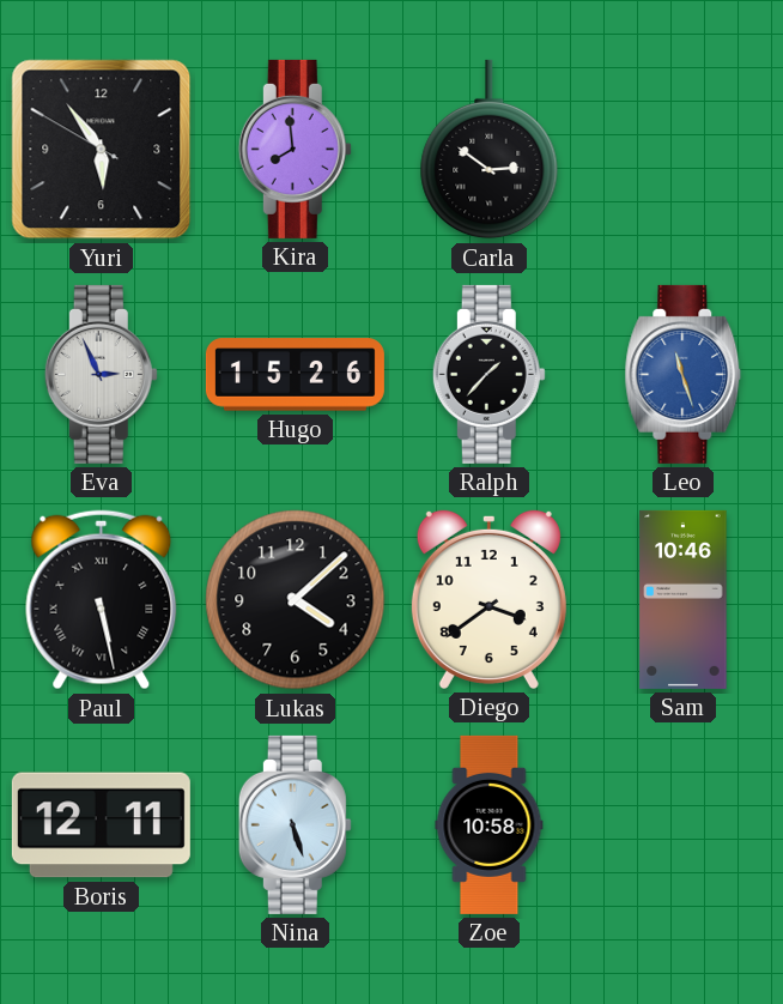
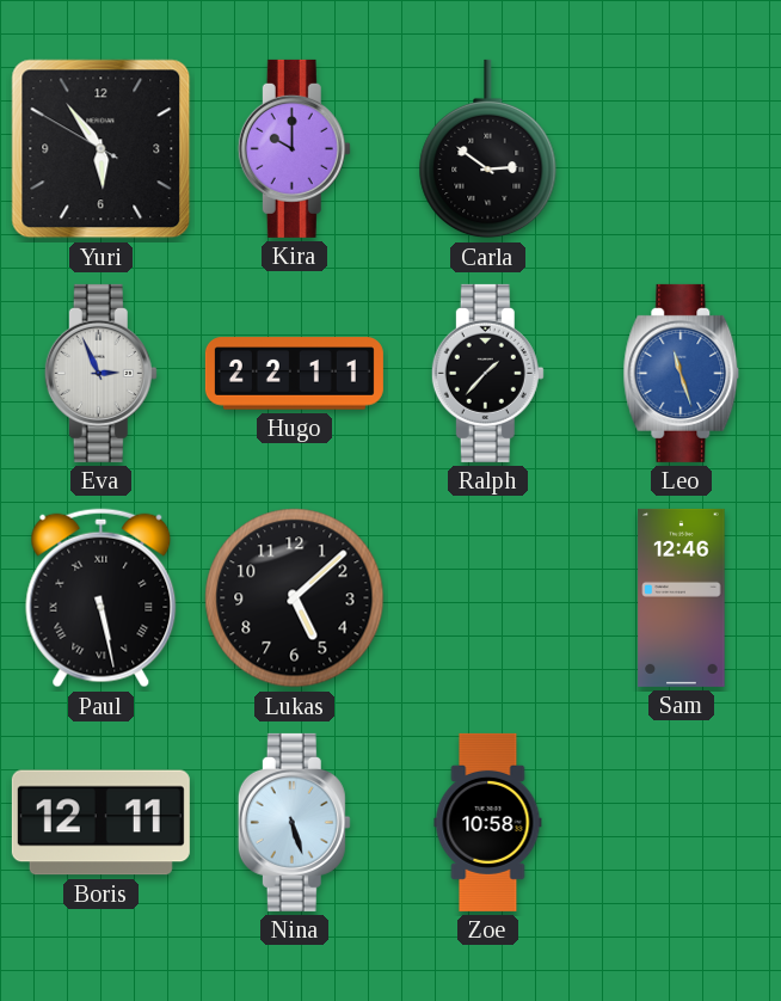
Kira: 7:59 -> 10:00
Hugo: 15:26 -> 22:11
Lukas: 4:08 -> 5:08
Diego: 3:39 -> none
Sam: 10:46 -> 12:46
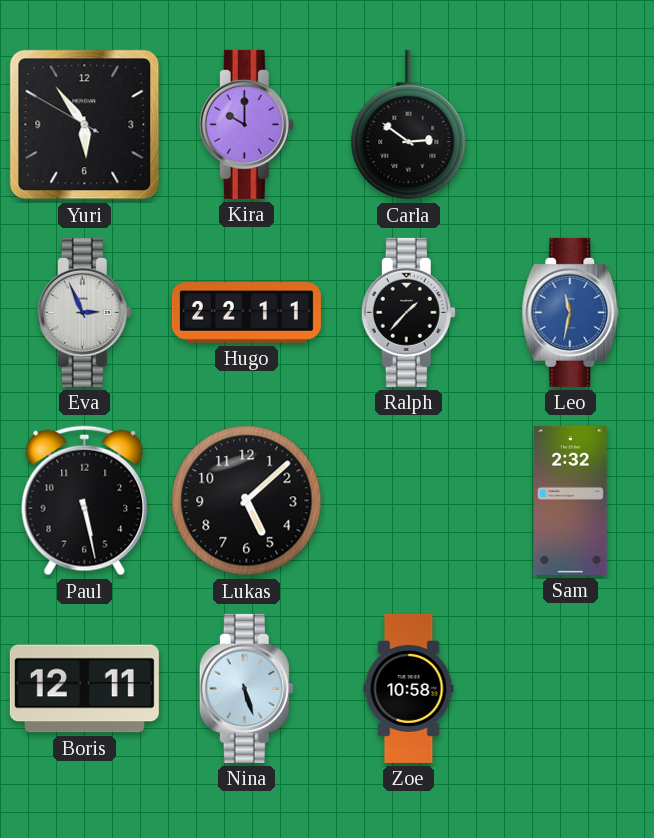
Leo: 11:27 -> 11:32
Paul numerals: Roman -> Arabic
Sam: 12:46 -> 2:32
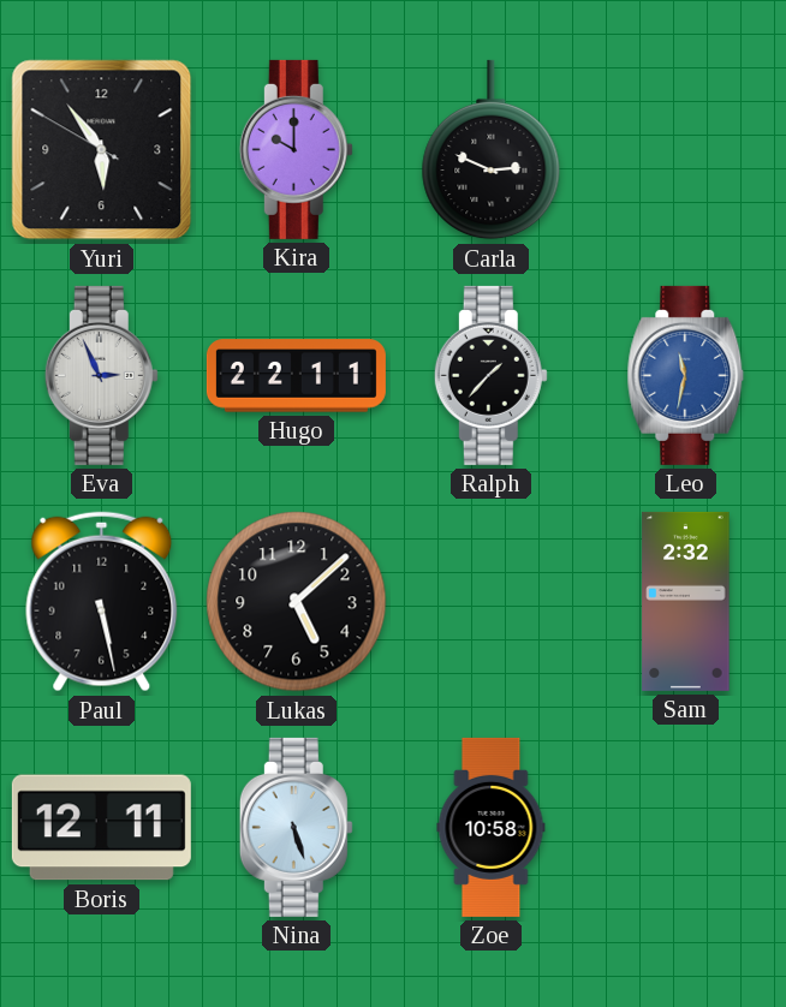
Carla: 2:51 -> 2:49
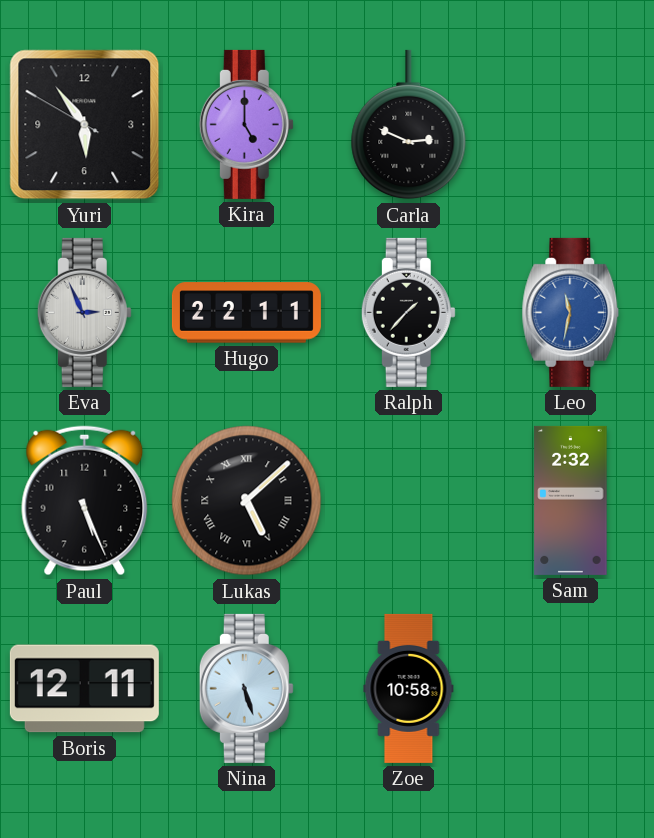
Kira: 10:00 -> 5:00
Paul: 5:28 -> 5:26
Lukas numerals: Arabic -> Roman
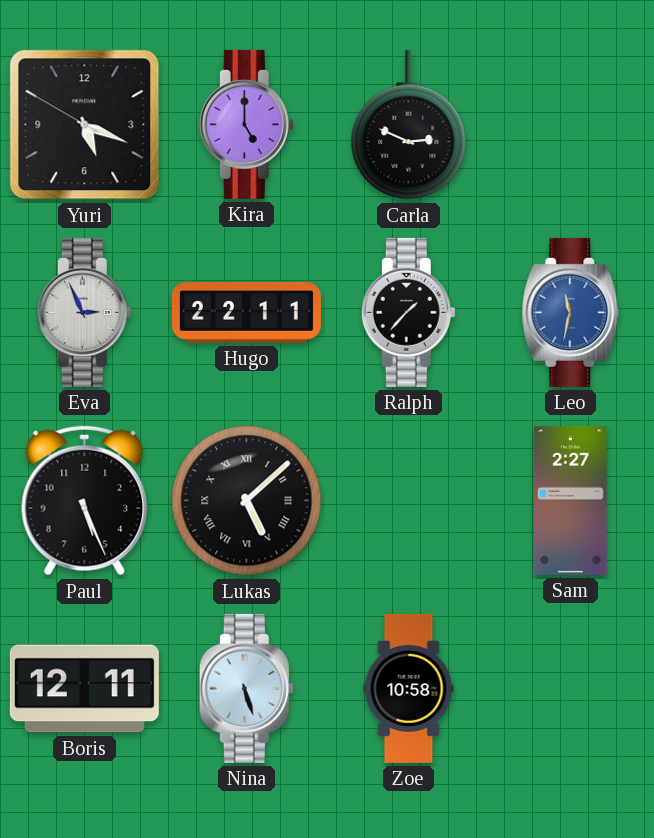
Yuri: 5:53 -> 5:18
Sam: 2:32 -> 2:27
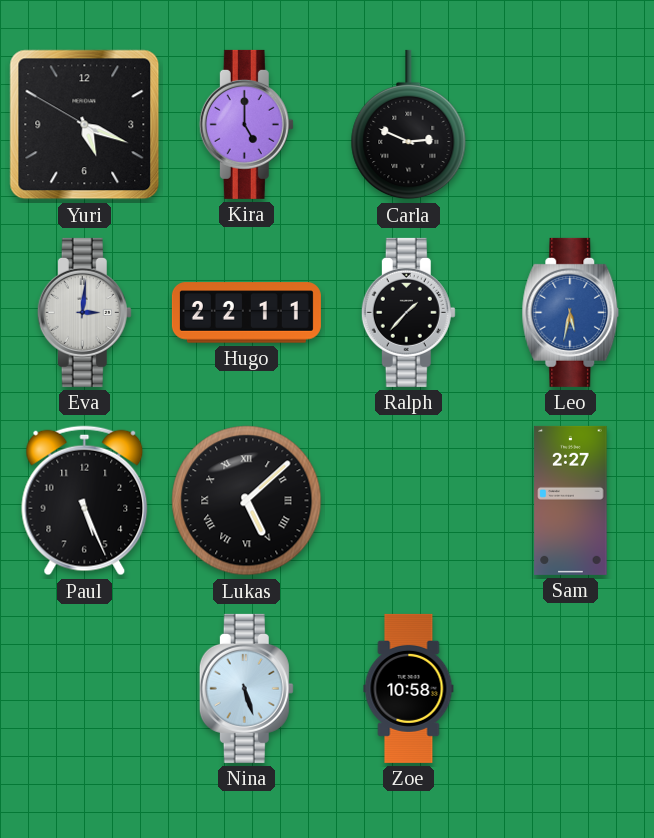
Eva: 2:56 -> 3:01
Leo: 11:32 -> 5:32
Boris: 12:11 -> none
